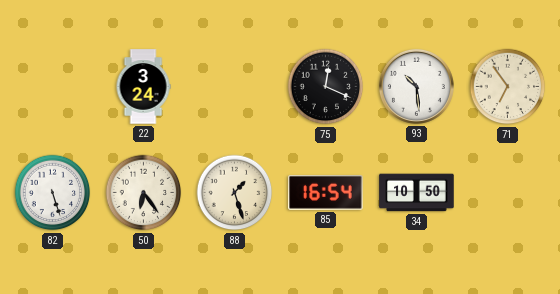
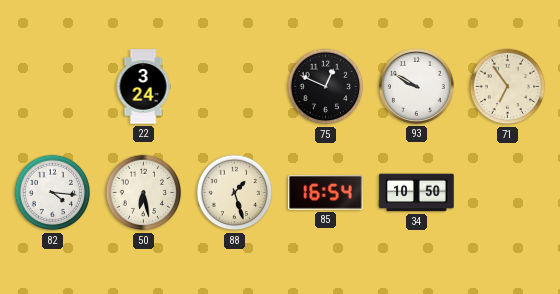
75: 12:19 -> 12:49
93: 10:29 -> 9:50
82: 5:27 -> 4:16
50: 6:24 -> 6:28
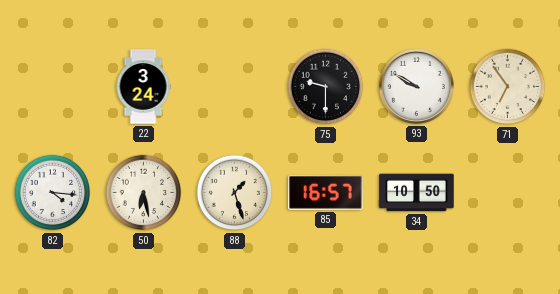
75: 12:49 -> 9:30
85: 16:54 -> 16:57
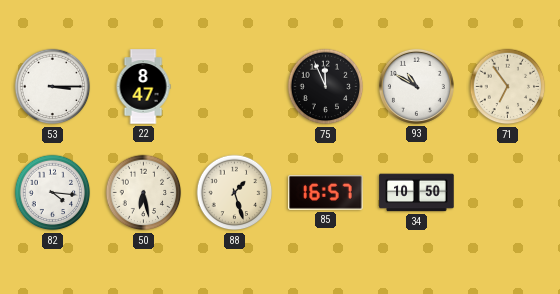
53: none -> 3:15
22: 3:24 -> 8:47
75: 9:30 -> 11:56
93: 9:50 -> 10:50
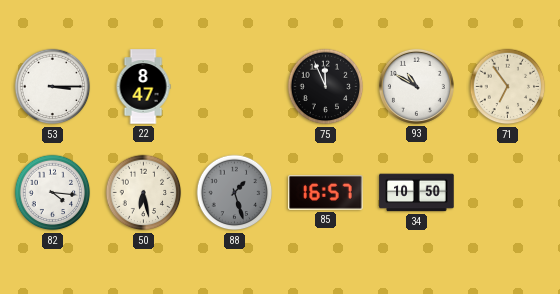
88 dial: cream -> grey
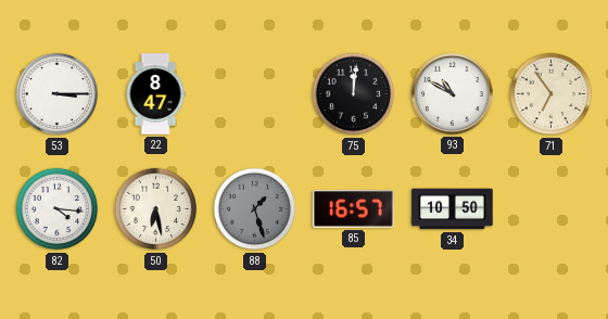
75: 11:56 -> 12:01
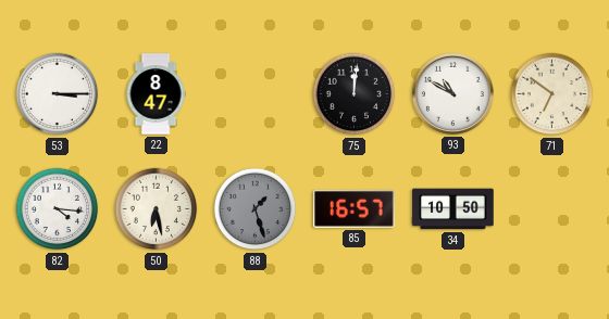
71: 6:54 -> 6:51
